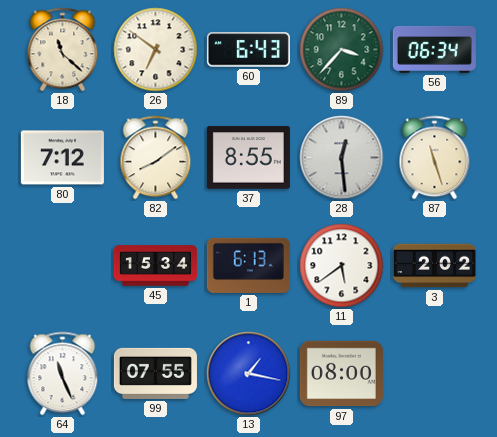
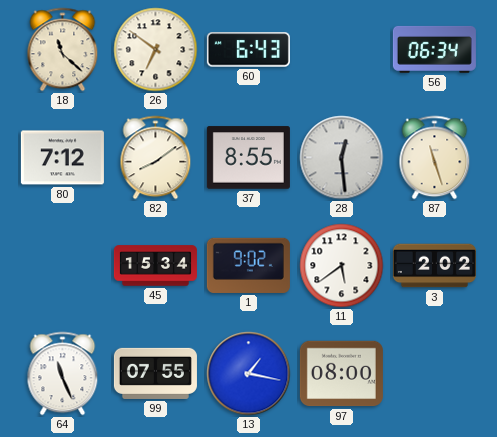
89: 3:37 -> none
1: 6:13 -> 9:02
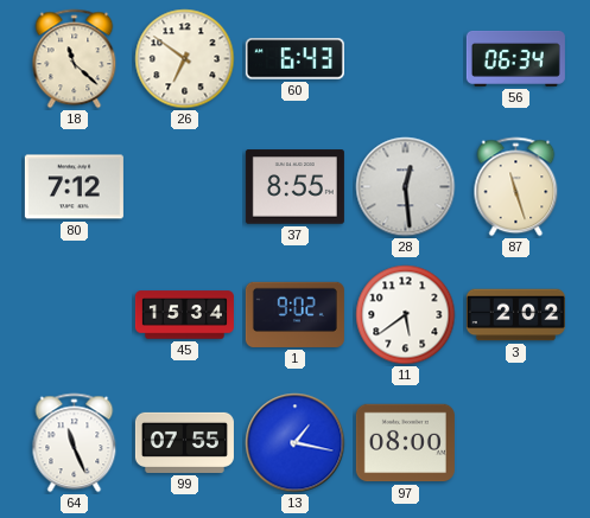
82: 8:09 -> none
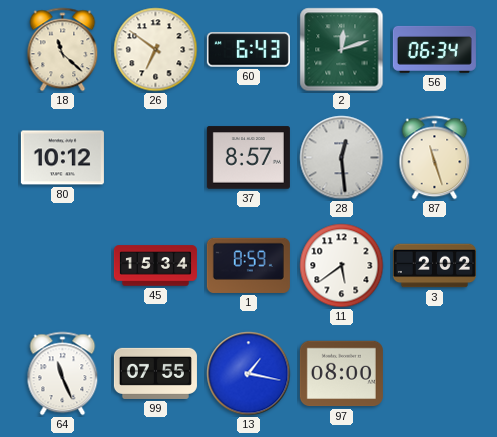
2: none -> 12:12
80: 7:12 -> 10:12
37: 8:55 -> 8:57
1: 9:02 -> 8:59
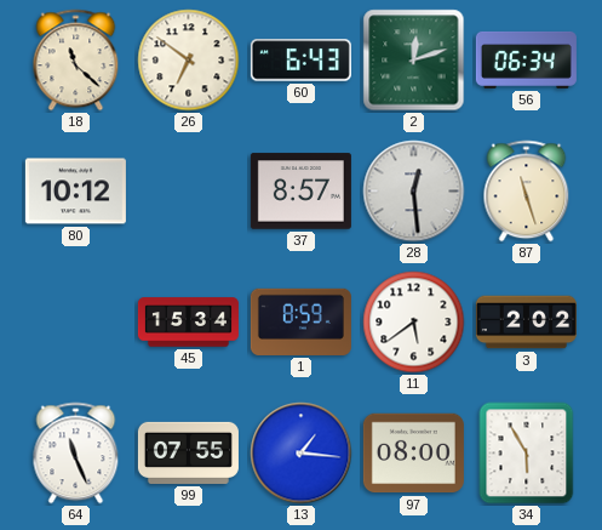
13: 1:17 -> 1:16
34: none -> 5:55
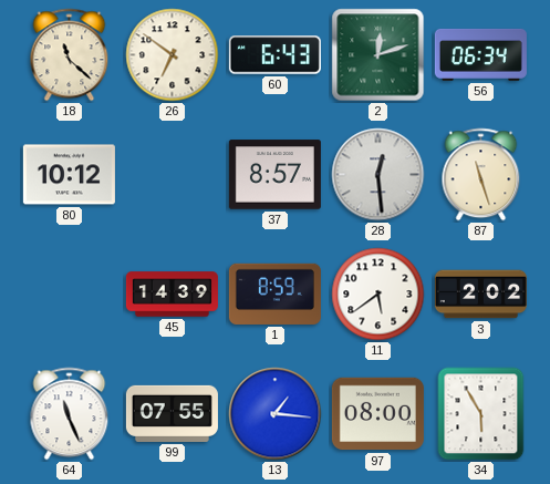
45: 15:34 -> 14:39
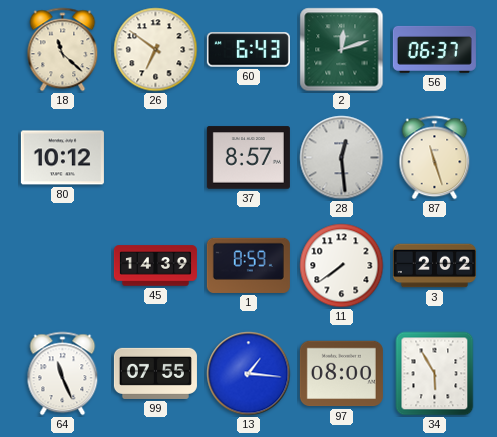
56: 06:34 -> 06:37
11: 5:39 -> 7:39
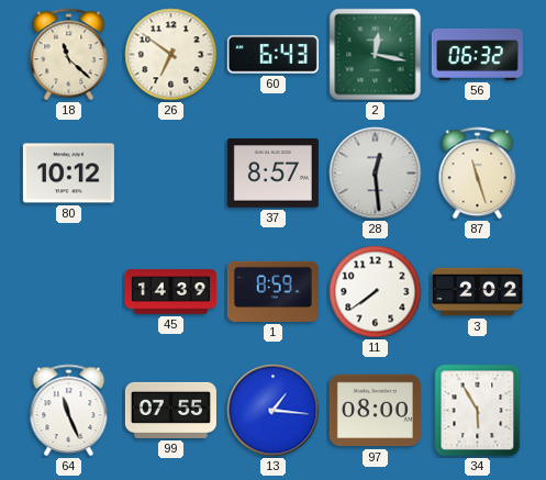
2: 12:12 -> 12:17
56: 06:37 -> 06:32
